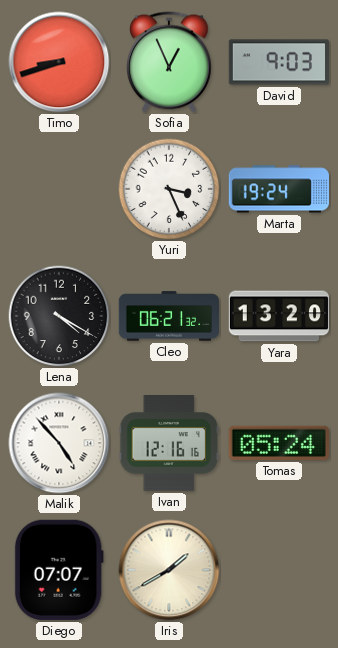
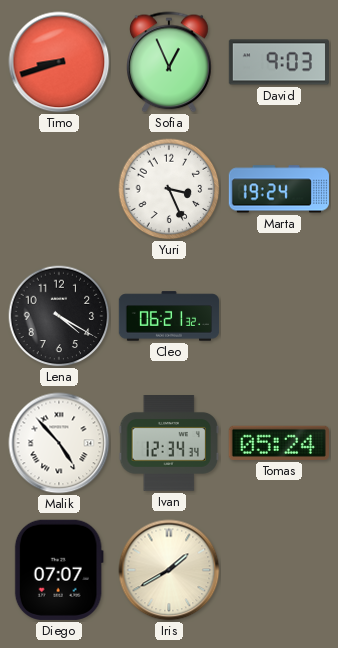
Yara: 13:20 -> none
Ivan: 12:16 -> 12:34
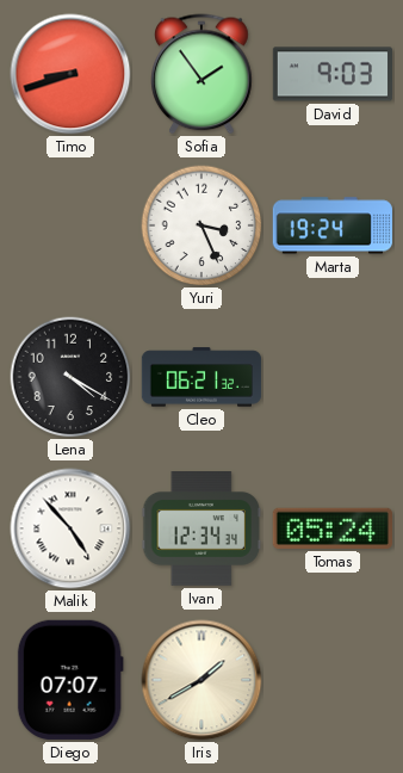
Sofia: 12:56 -> 1:54
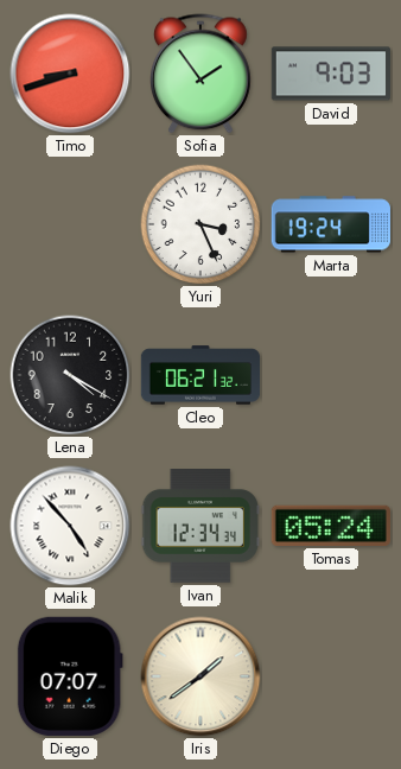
Iris: 1:40 -> 1:39
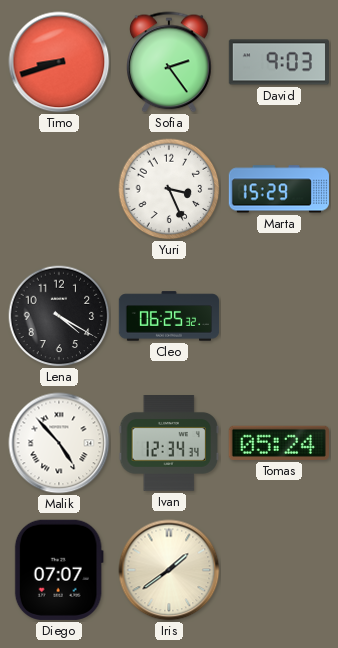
Sofia: 1:54 -> 2:24
Marta: 19:24 -> 15:29
Cleo: 06:21 -> 06:25
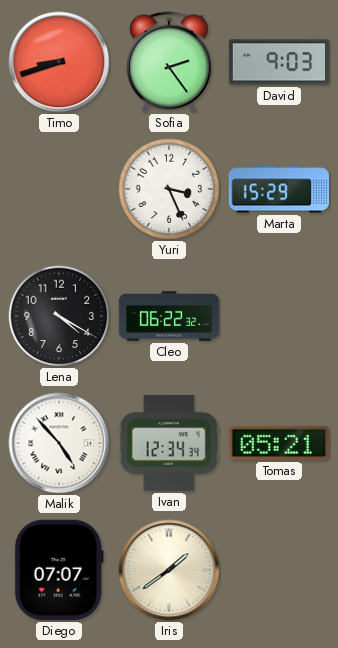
Cleo: 06:25 -> 06:22
Tomas: 05:24 -> 05:21
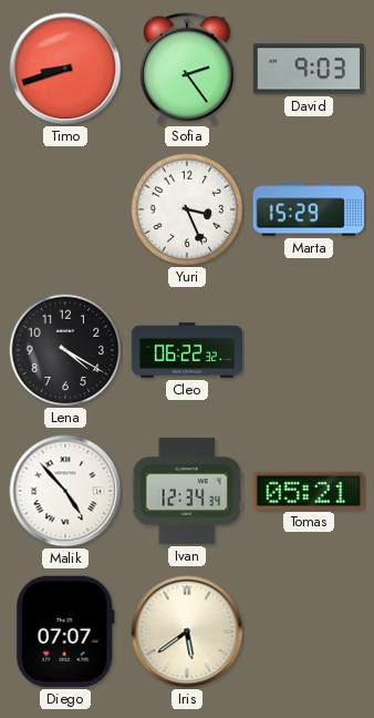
Iris: 1:39 -> 5:39
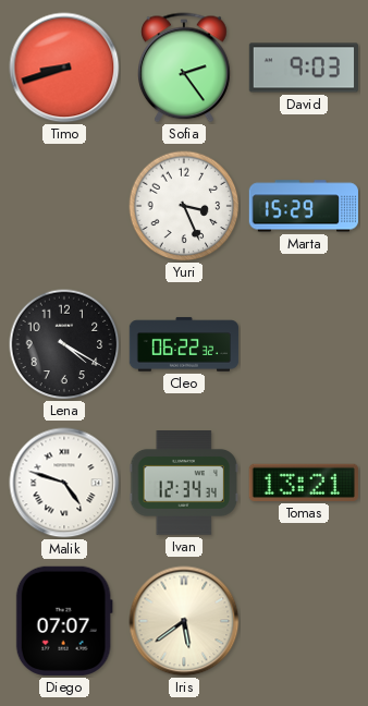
Malik: 4:53 -> 4:48
Tomas: 05:21 -> 13:21
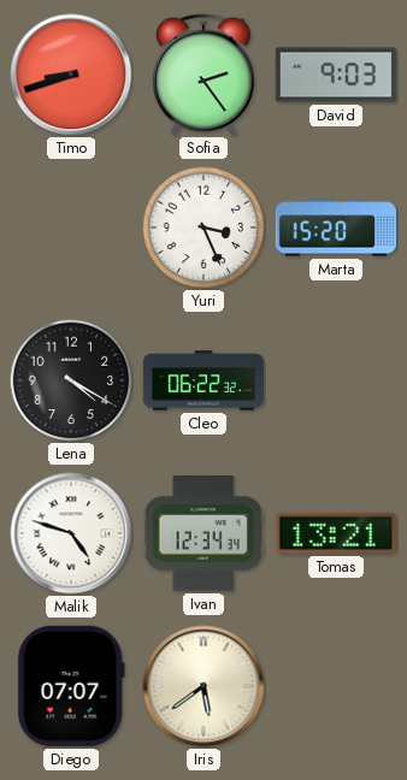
Marta: 15:29 -> 15:20
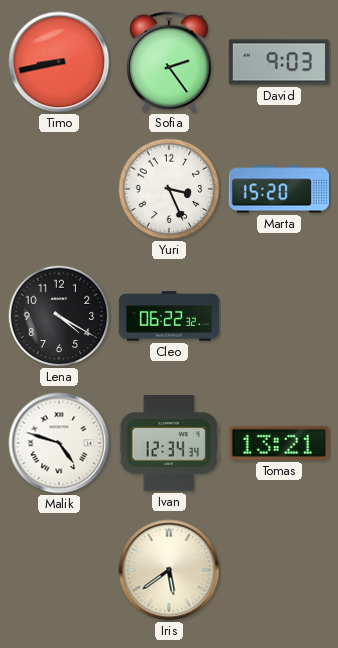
Timo: 8:42 -> 8:43
Diego: 07:07 -> none
